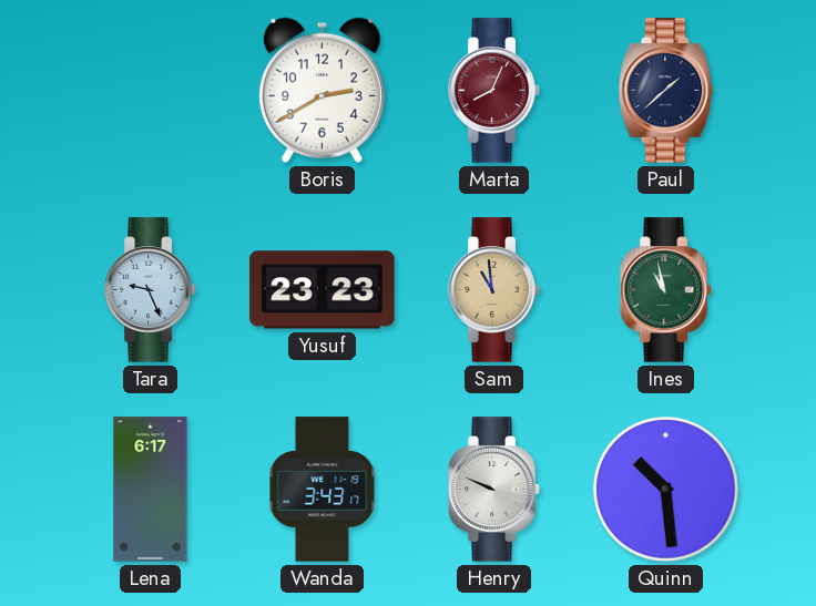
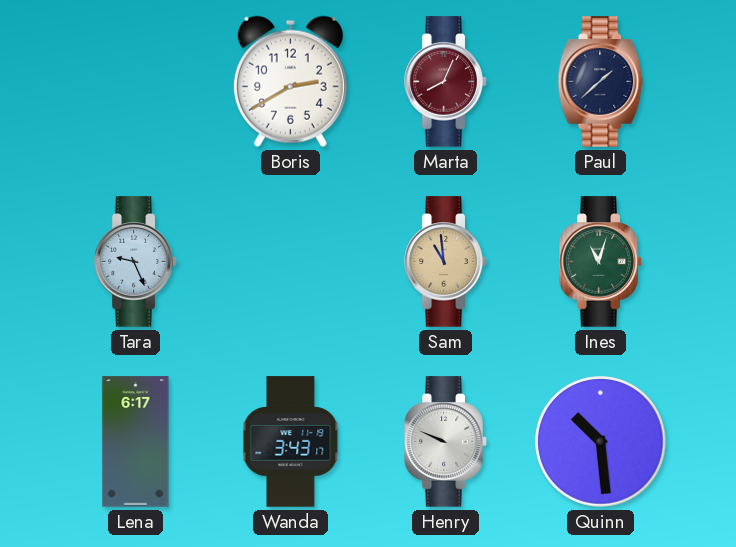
Yusuf: 23:23 -> none
Ines: 10:58 -> 11:03
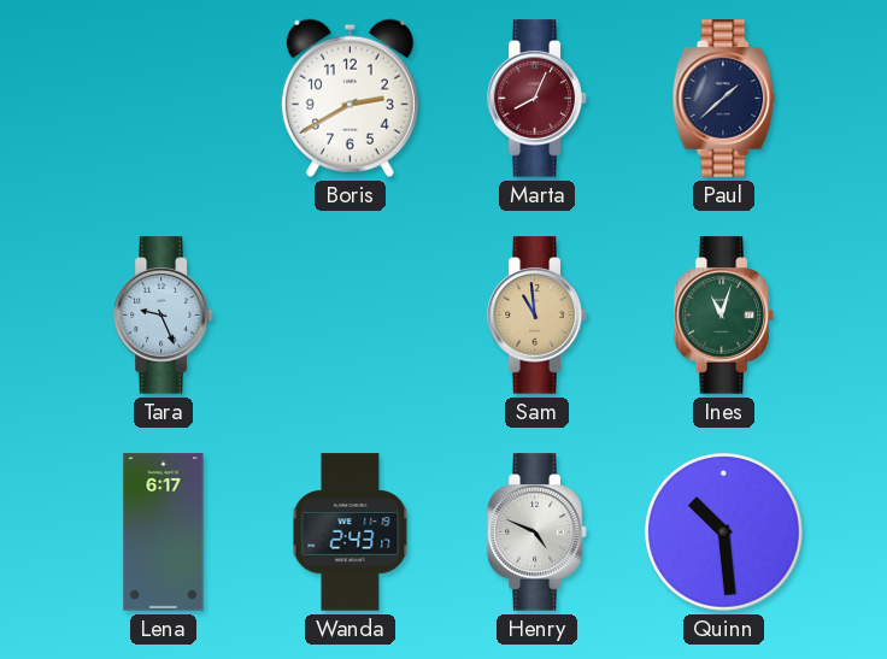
Wanda: 3:43 -> 2:43
Henry: 9:49 -> 4:49
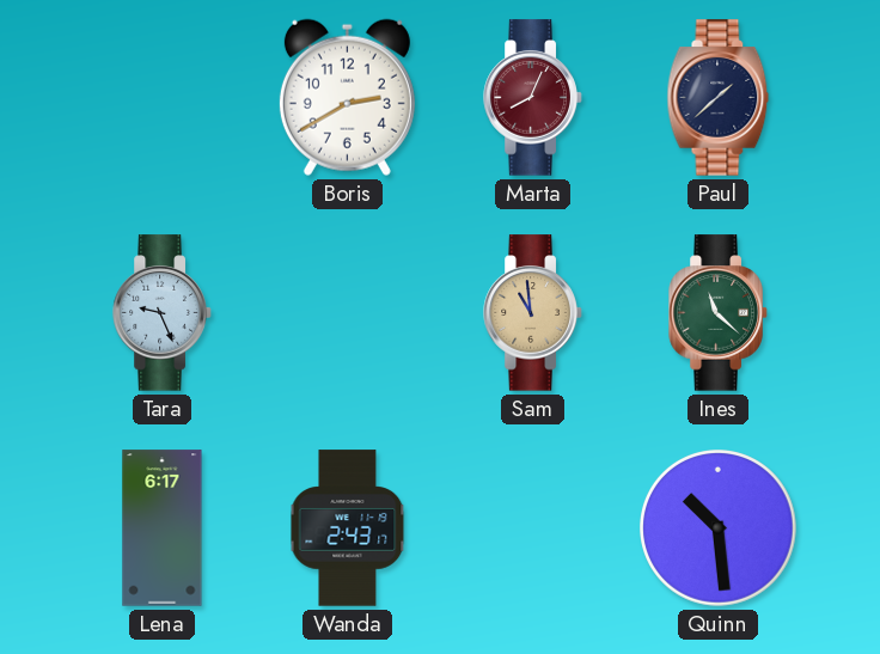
Ines: 11:03 -> 11:22
Henry: 4:49 -> none
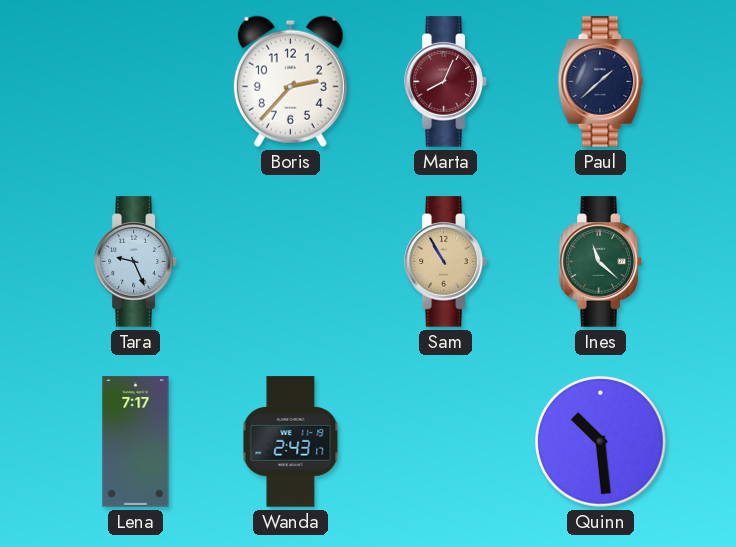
Boris: 2:40 -> 2:37
Sam: 10:59 -> 10:55
Lena: 6:17 -> 7:17
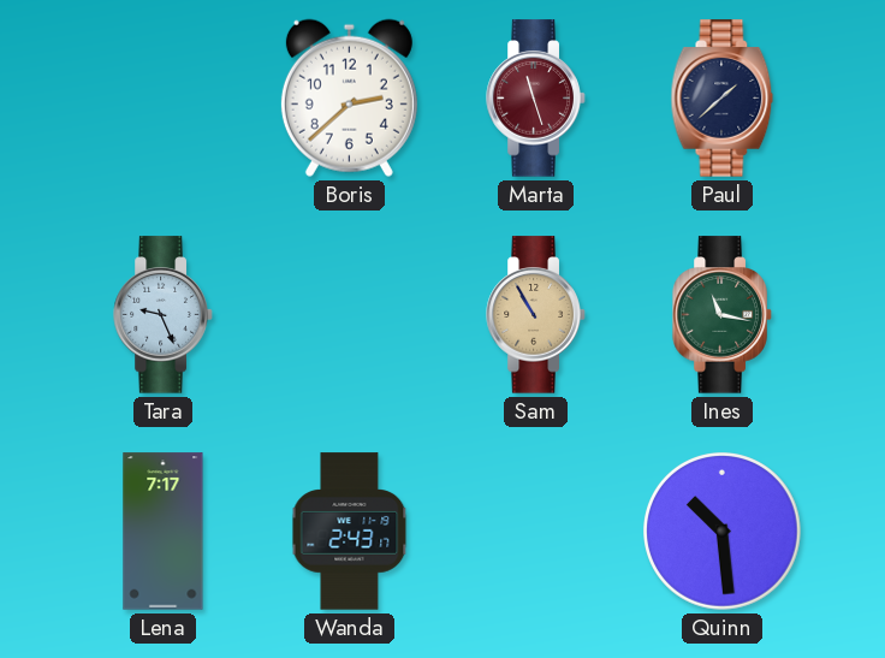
Boris: 2:37 -> 2:38
Marta: 8:04 -> 11:27
Ines: 11:22 -> 11:17
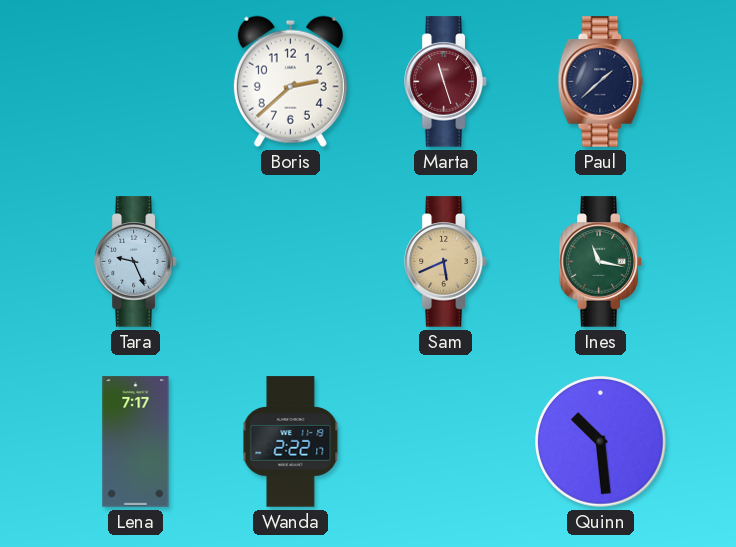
Sam: 10:55 -> 5:41
Wanda: 2:43 -> 2:22
